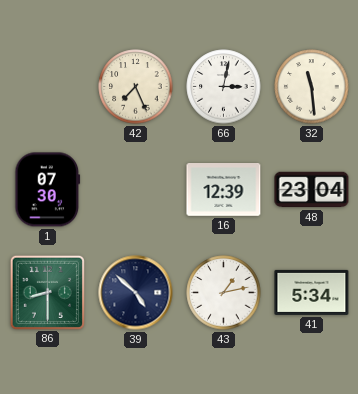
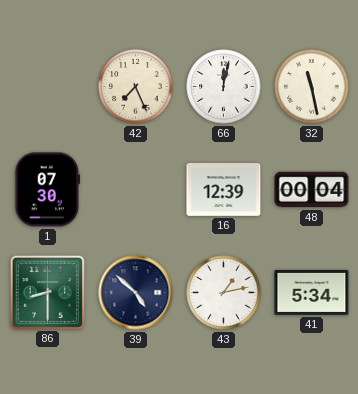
66: 3:02 -> 12:02
32: 11:29 -> 11:28
48: 23:04 -> 00:04
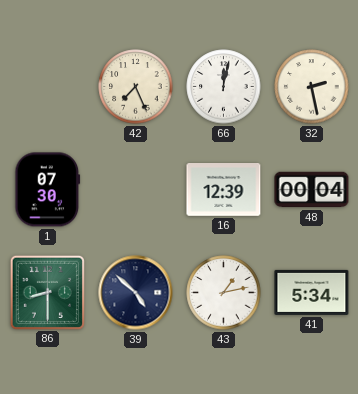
32: 11:28 -> 2:28
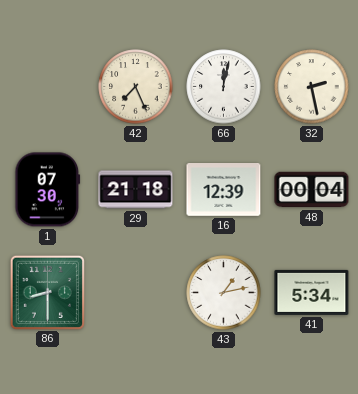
29: none -> 21:18
39: 4:52 -> none
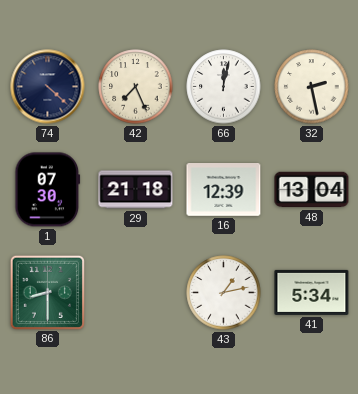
74: none -> 4:22
48: 00:04 -> 13:04
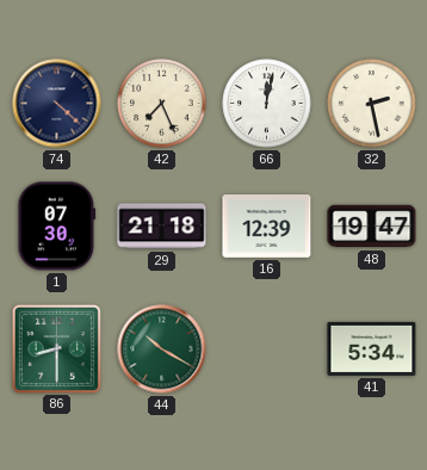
48: 13:04 -> 19:47
44: none -> 10:20
43: 1:13 -> none
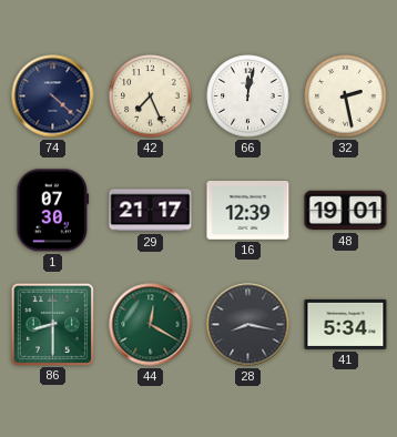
29: 21:18 -> 21:17
48: 19:47 -> 19:01
44: 10:20 -> 12:20
28: none -> 8:17
